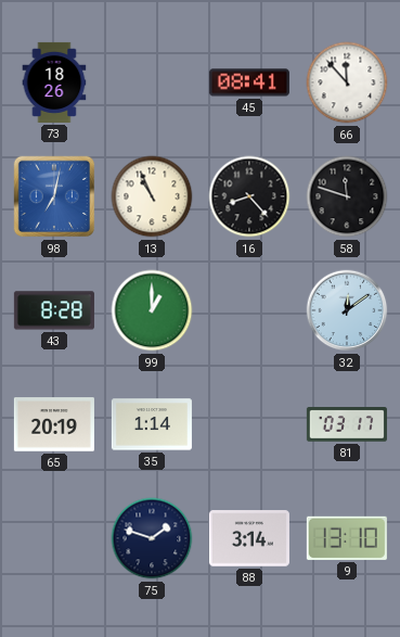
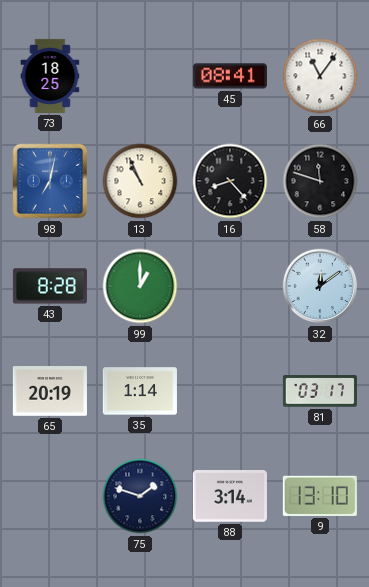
73: 18:26 -> 18:25
66: 11:53 -> 11:06
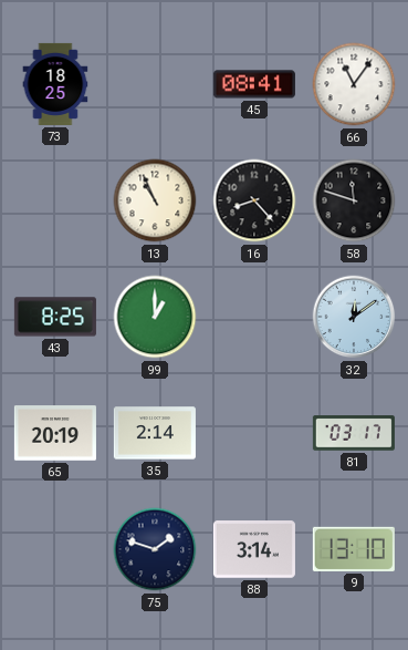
98: 7:02 -> none
43: 8:28 -> 8:25
35: 1:14 -> 2:14
